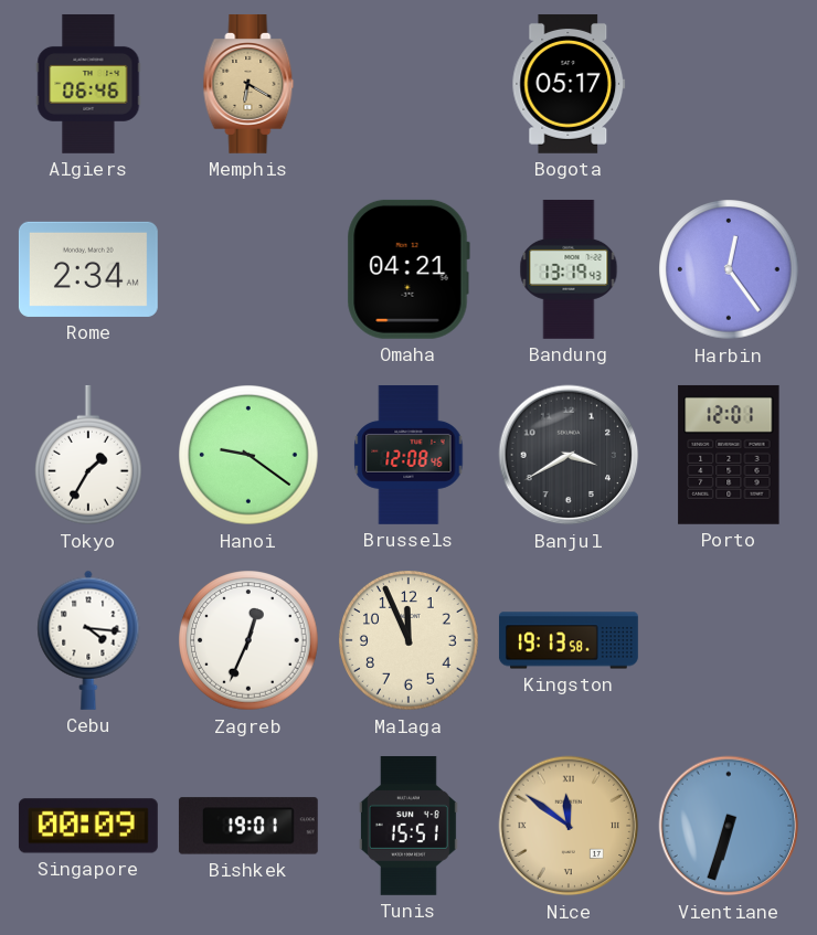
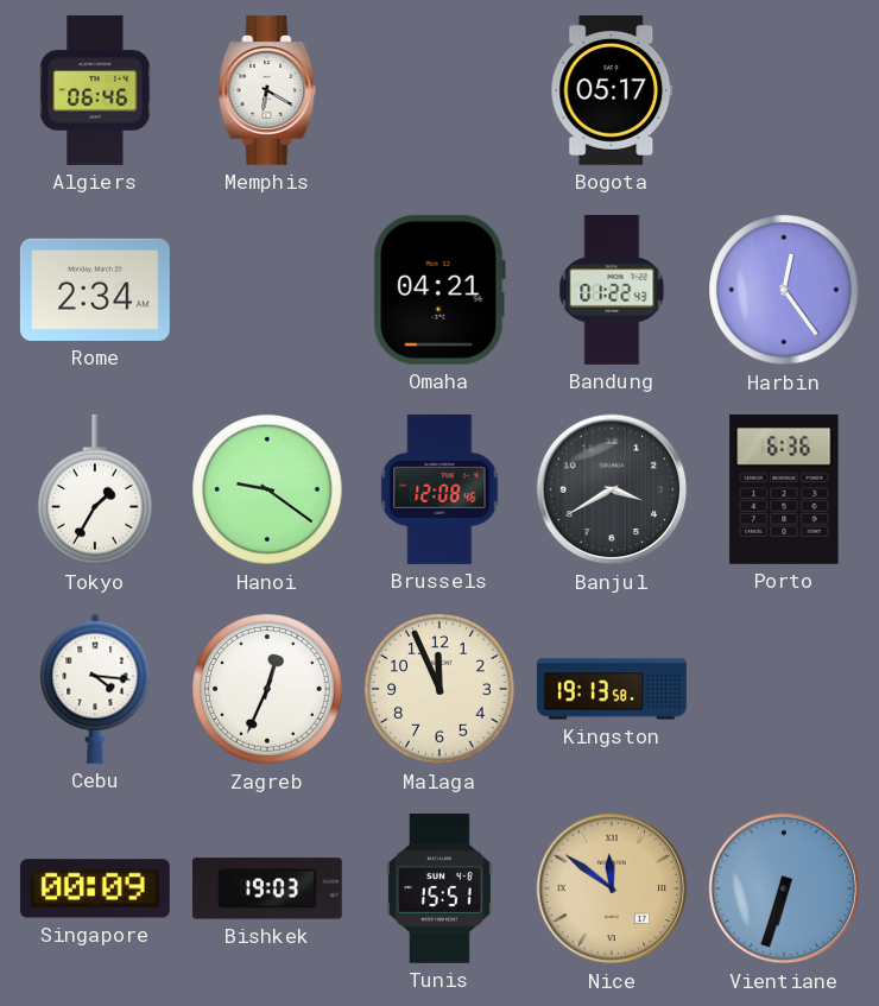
Memphis dial: champagne -> white
Bandung: 13:19 -> 01:22
Porto: 12:01 -> 6:36
Bishkek: 19:01 -> 19:03
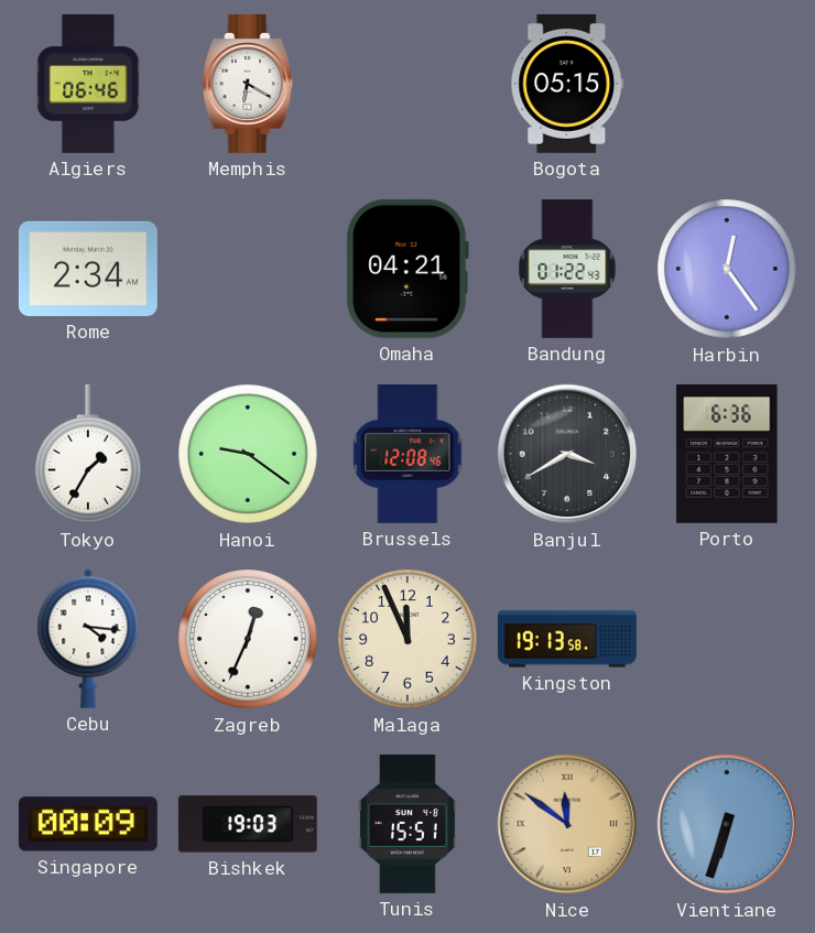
Bogota: 05:17 -> 05:15
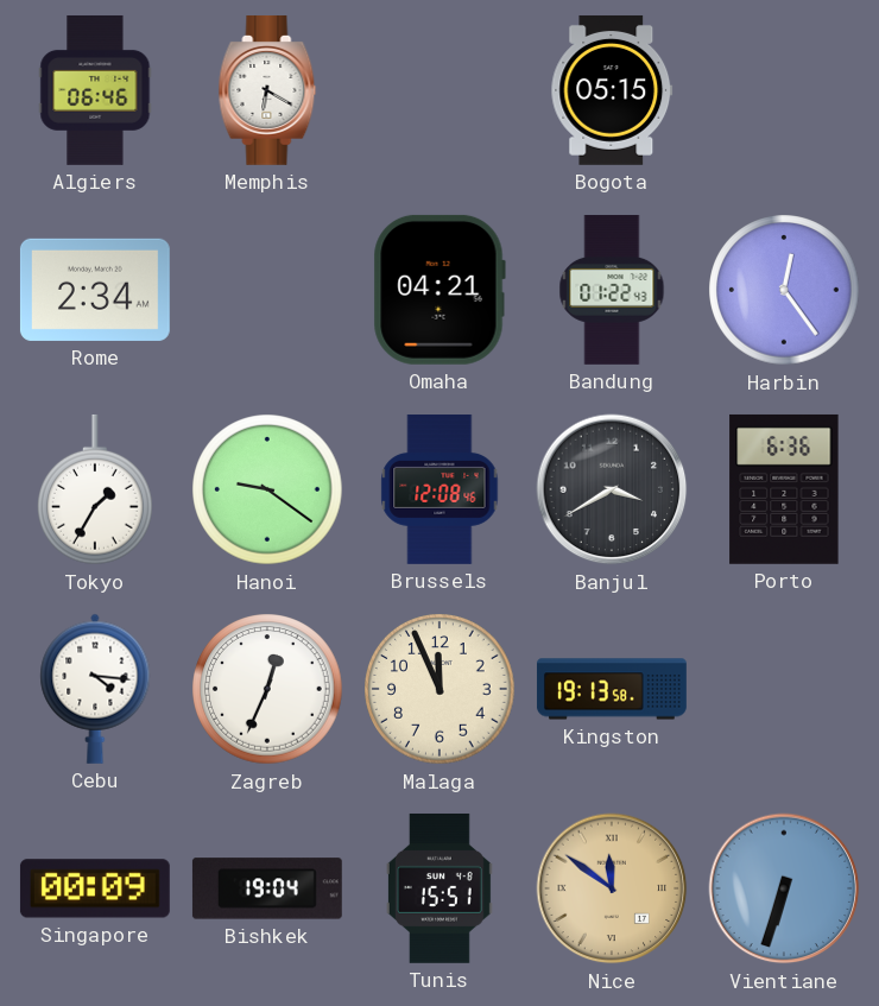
Bishkek: 19:03 -> 19:04
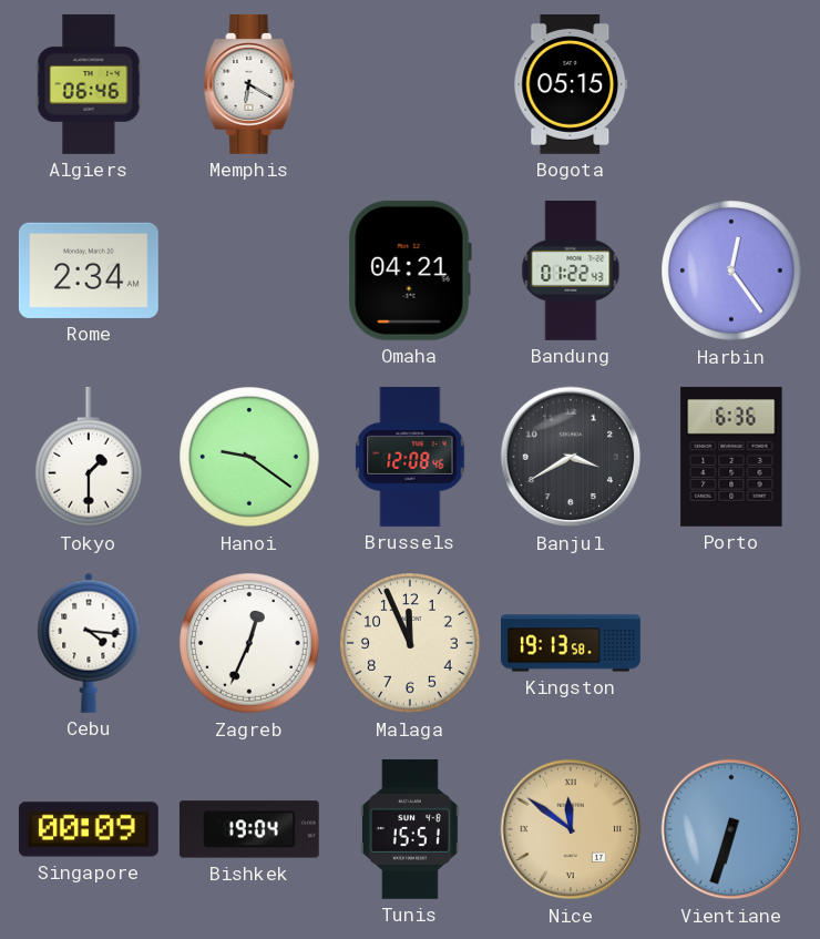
Tokyo: 1:35 -> 1:30
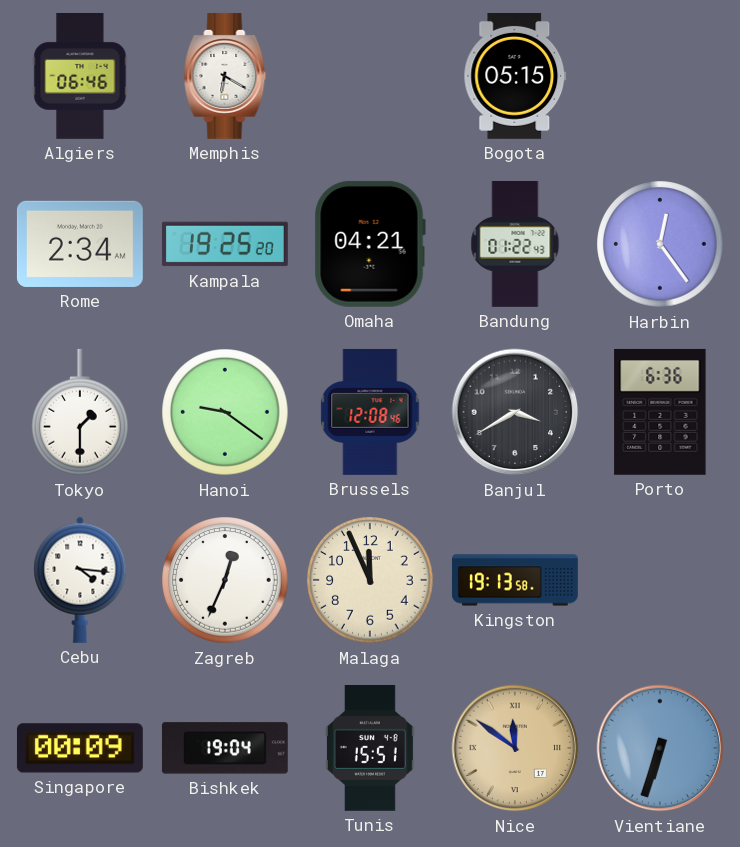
Kampala: none -> 19:25
